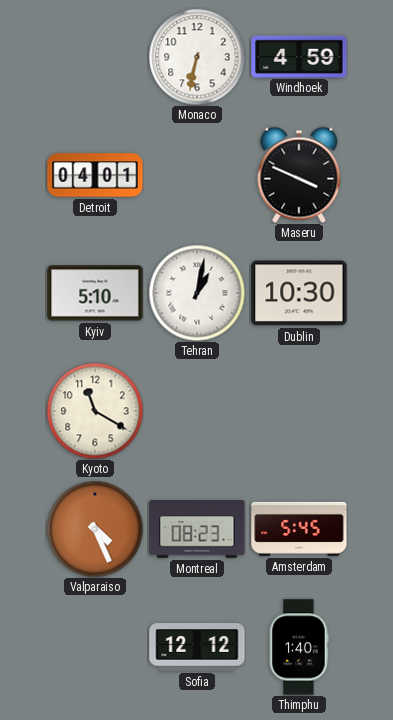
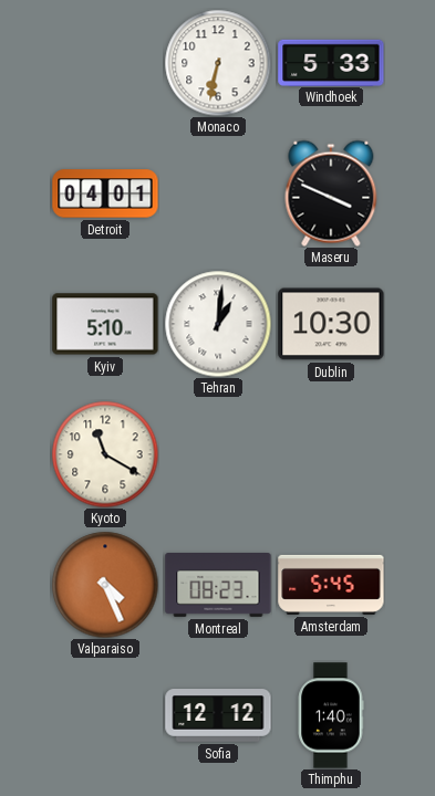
Windhoek: 4:59 -> 5:33
Tehran: 1:02 -> 1:01
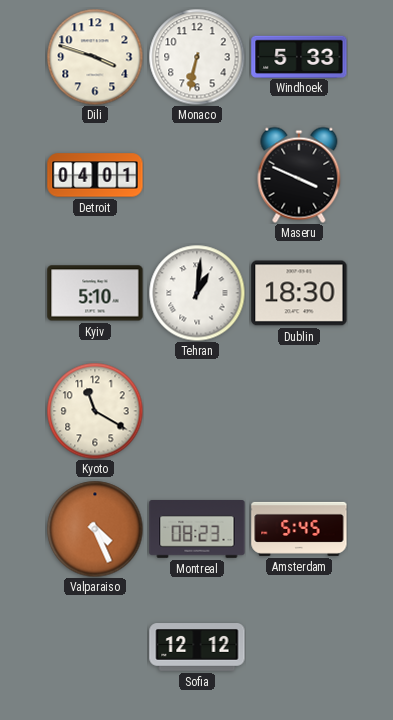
Dili: none -> 3:48
Dublin: 10:30 -> 18:30
Thimphu: 1:40 -> none
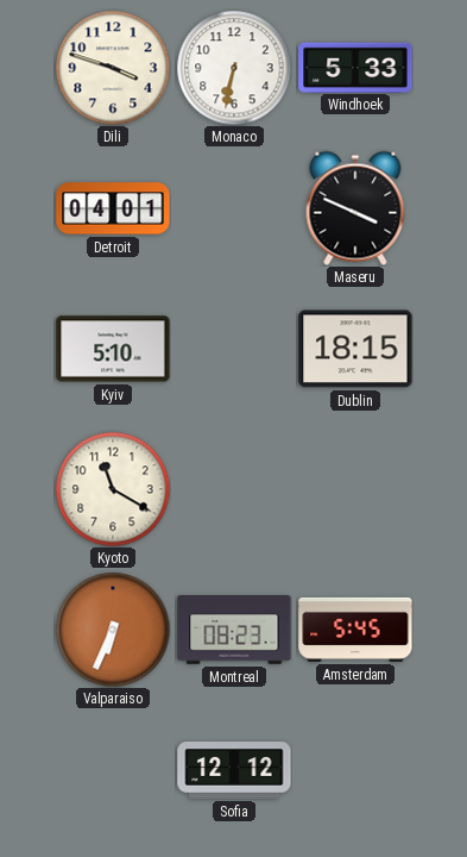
Tehran: 1:01 -> none
Dublin: 18:30 -> 18:15
Valparaiso: 4:26 -> 6:34
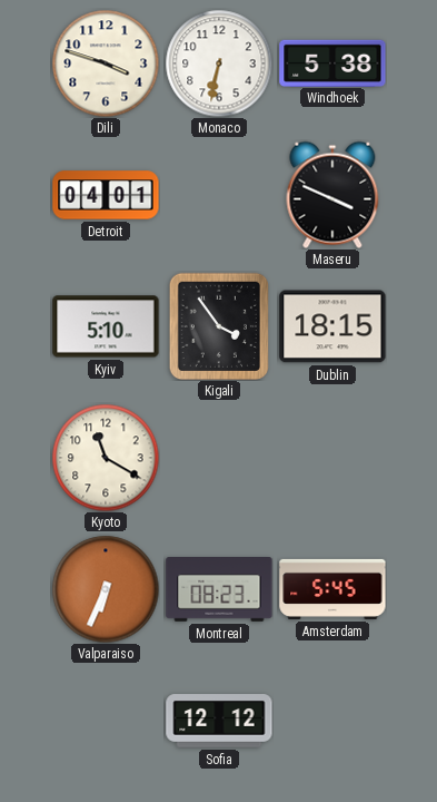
Windhoek: 5:33 -> 5:38
Kigali: none -> 3:54
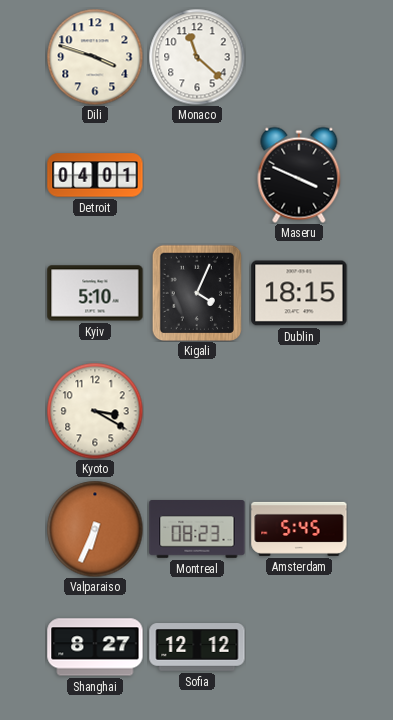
Monaco: 6:32 -> 11:22
Windhoek: 5:38 -> none
Kigali: 3:54 -> 4:04
Kyoto: 11:20 -> 3:20
Shanghai: none -> 8:27
